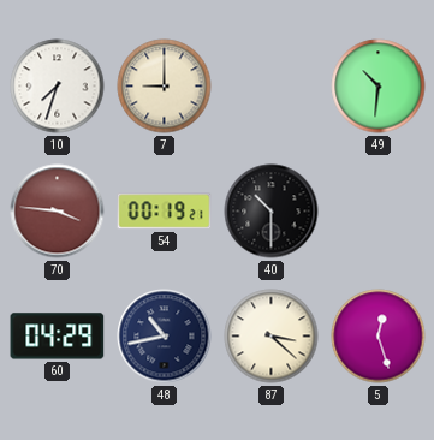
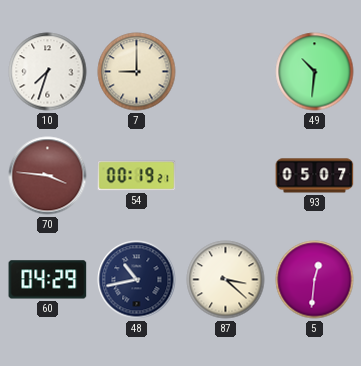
40: 10:30 -> none
93: none -> 05:07
5: 12:27 -> 12:31
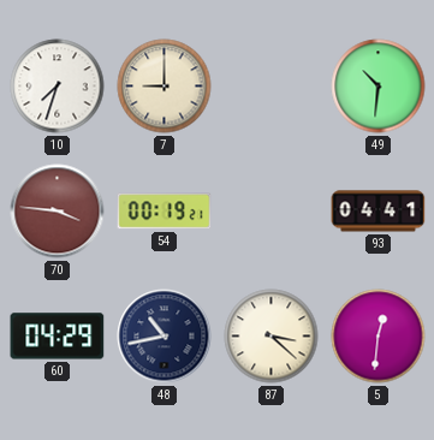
93: 05:07 -> 04:41
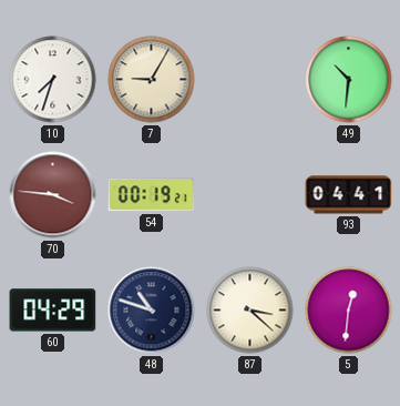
7: 9:00 -> 9:05
48: 10:43 -> 10:48
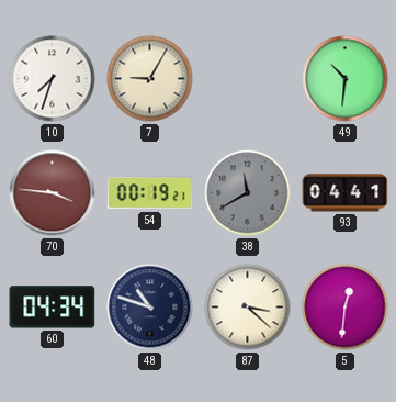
38: none -> 11:40
60: 04:29 -> 04:34
